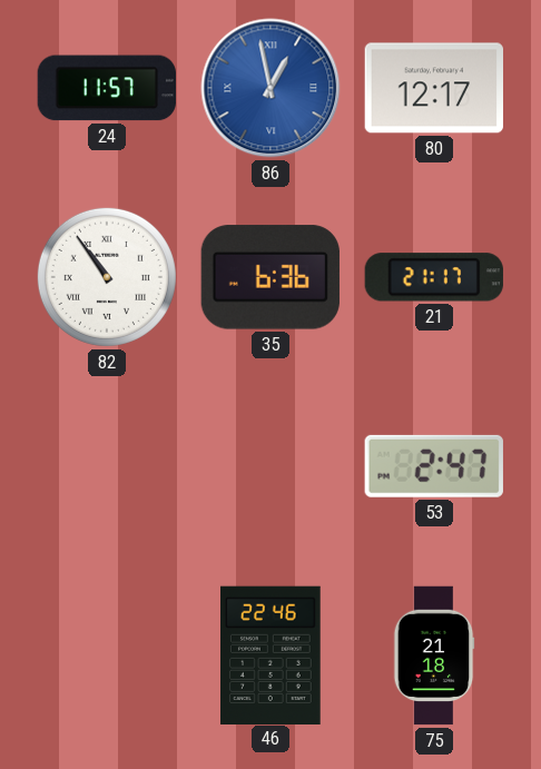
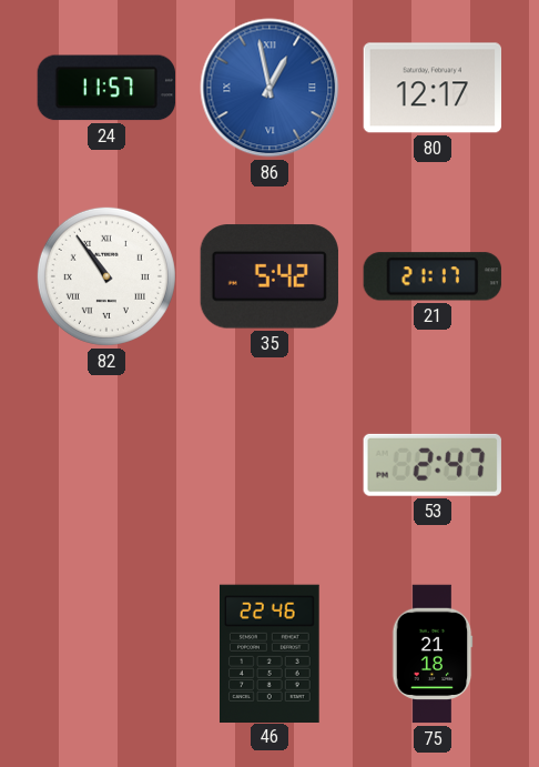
35: 6:36 -> 5:42
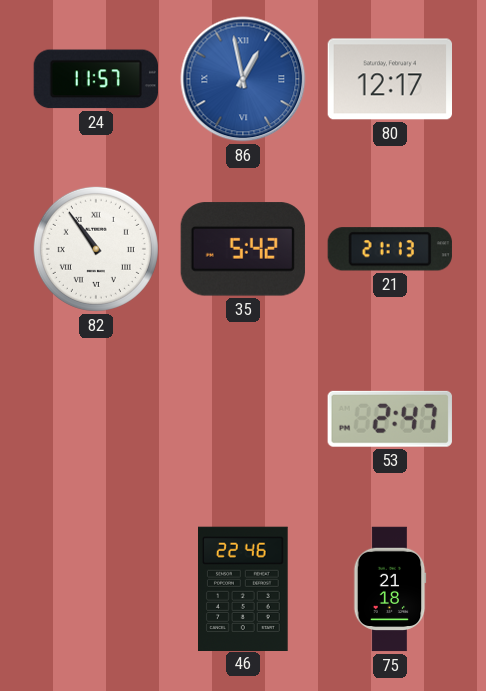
21: 21:17 -> 21:13
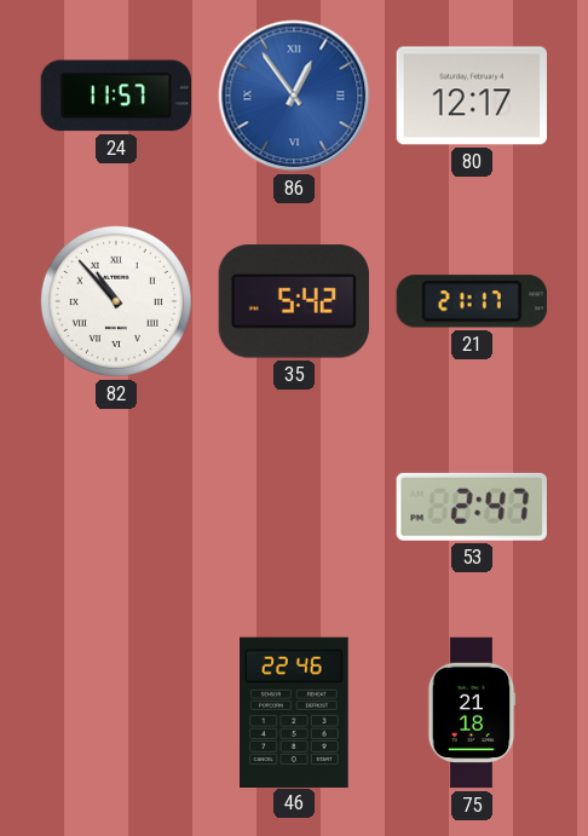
86: 12:58 -> 12:54
82: 10:54 -> 10:53
21: 21:13 -> 21:17
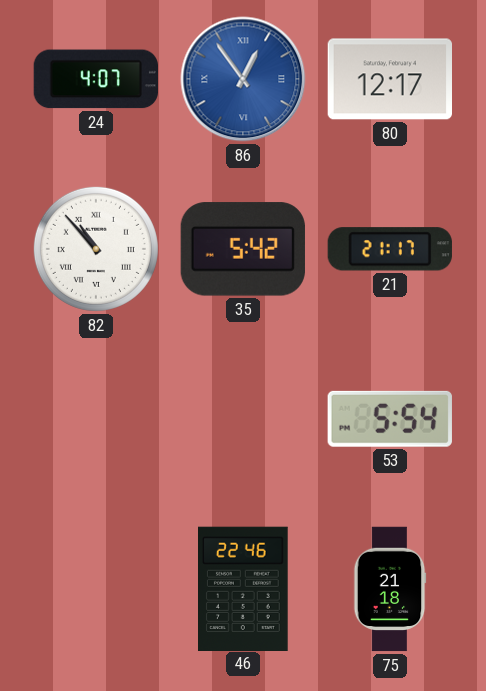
24: 11:57 -> 4:07
53: 2:47 -> 5:54
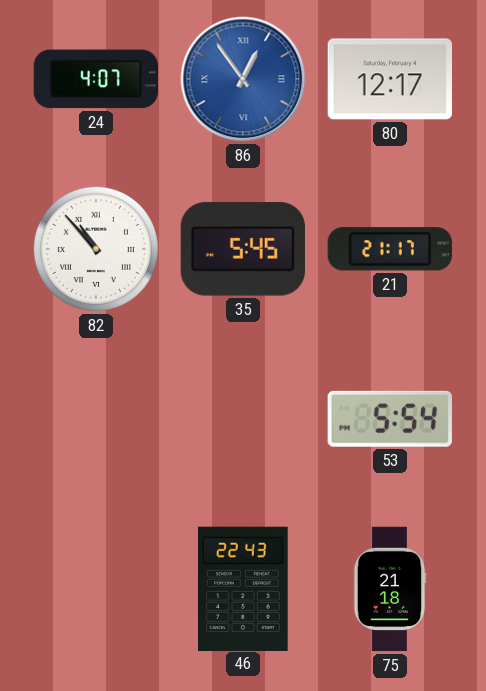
35: 5:42 -> 5:45
46: 22:46 -> 22:43
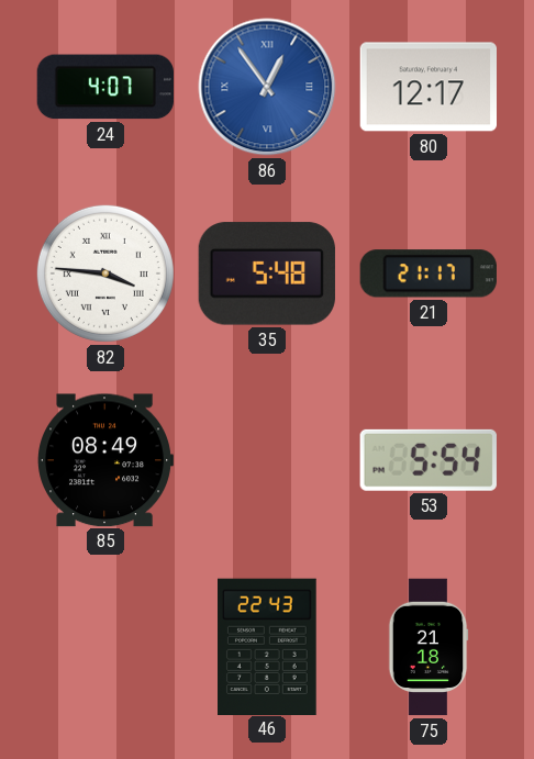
82: 10:53 -> 3:46
35: 5:45 -> 5:48
85: none -> 08:49
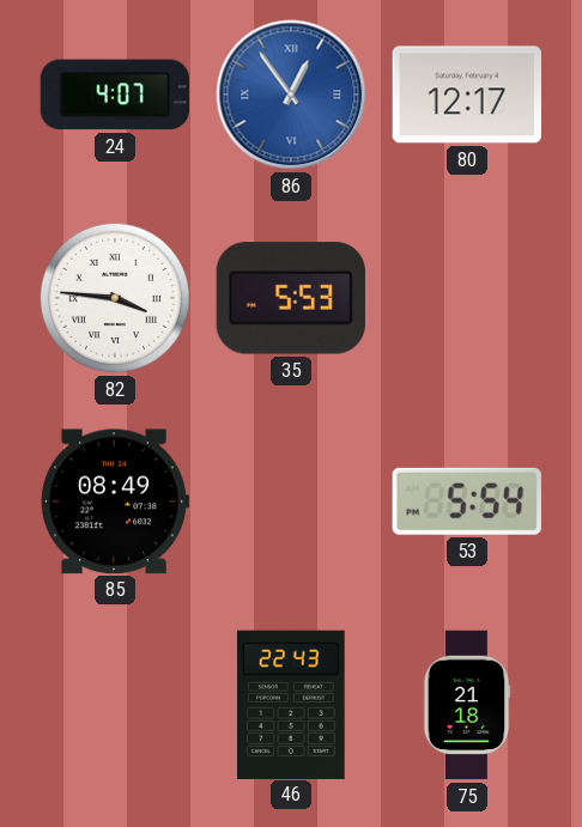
35: 5:48 -> 5:53
21: 21:17 -> none
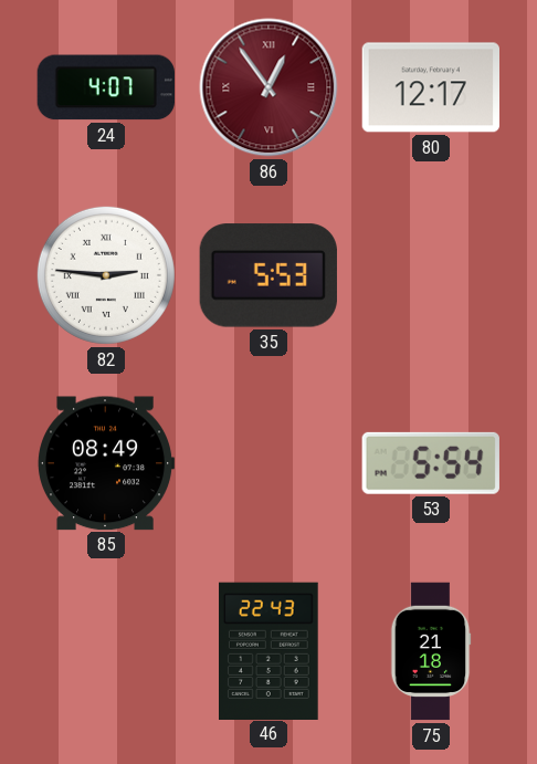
86 dial: blue -> burgundy
82: 3:46 -> 2:46
